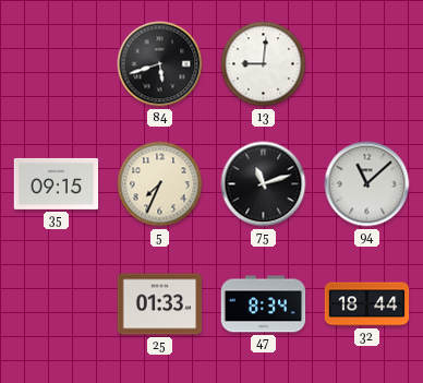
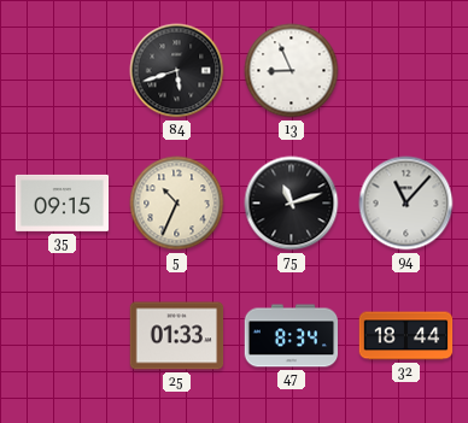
13: 9:01 -> 8:56
5: 7:34 -> 10:34
94: 11:08 -> 11:07
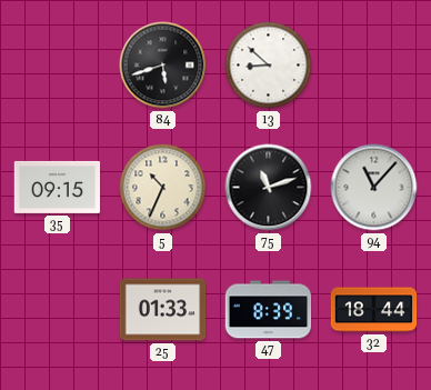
13: 8:56 -> 8:52
47: 8:34 -> 8:39
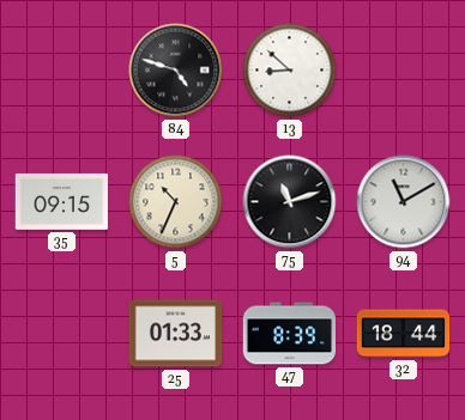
84: 5:42 -> 4:48
94: 11:07 -> 11:10
